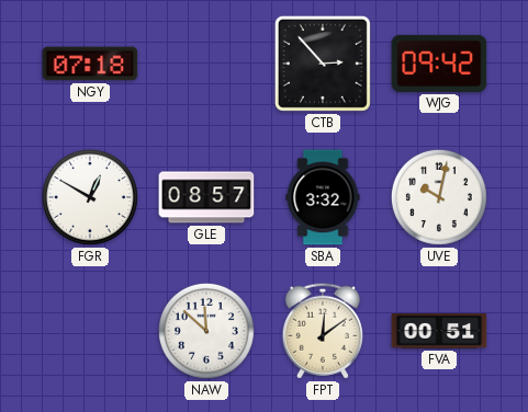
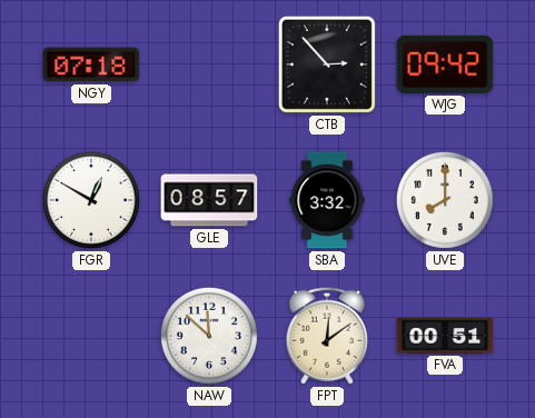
UVE: 10:02 -> 8:00
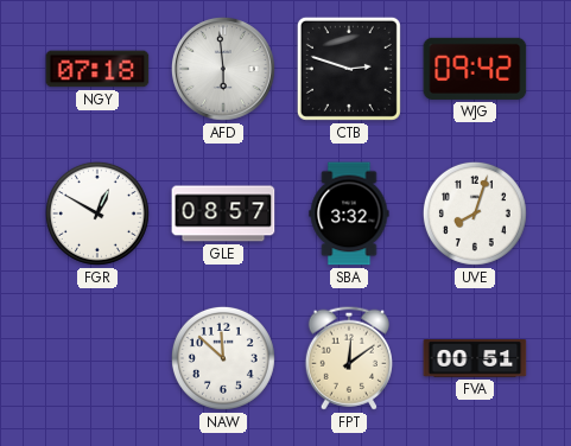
AFD: none -> 5:59
CTB: 2:53 -> 2:48
UVE: 8:00 -> 8:03
